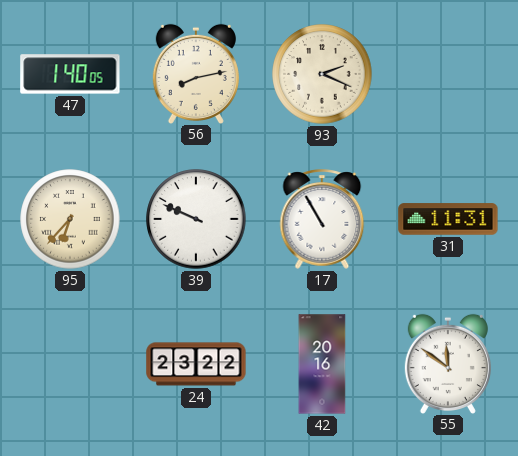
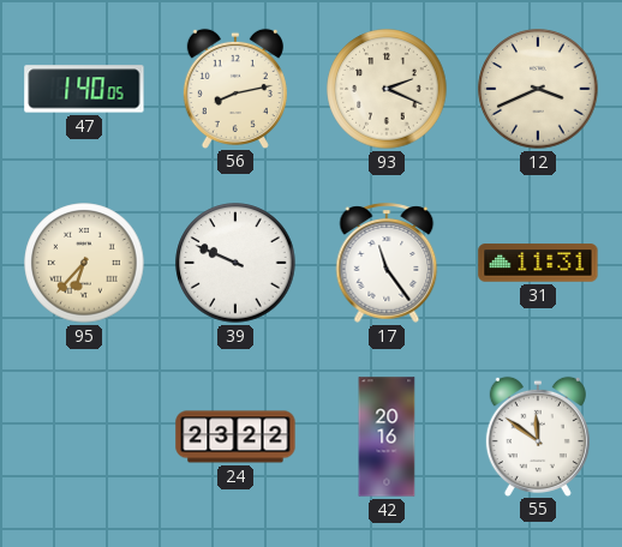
12: none -> 3:41
17: 10:55 -> 11:24
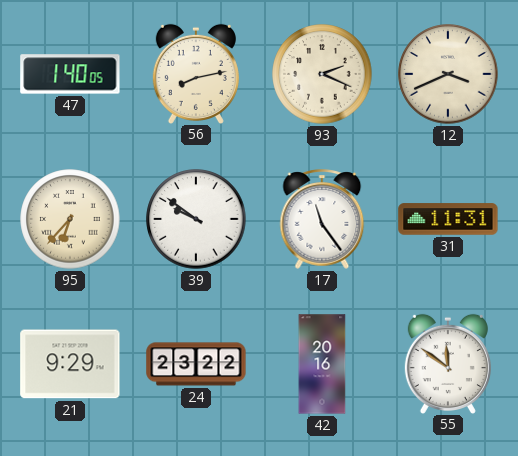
39: 9:49 -> 9:51
21: none -> 9:29
